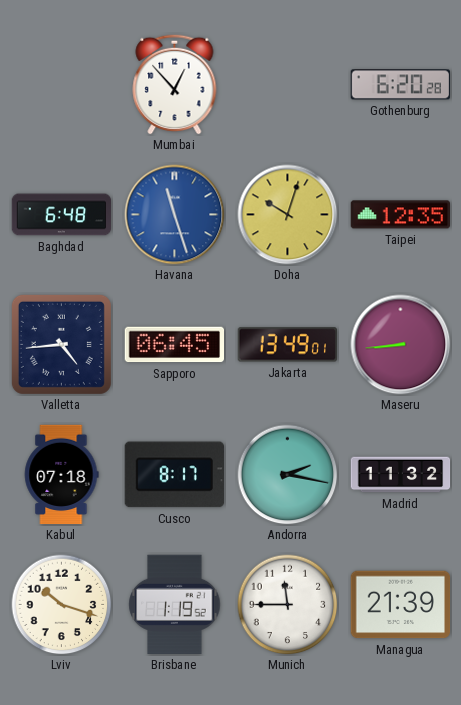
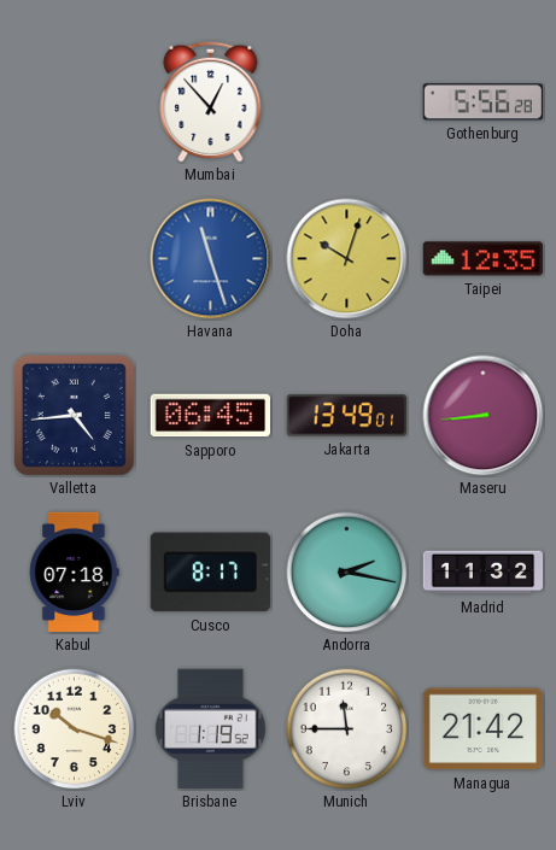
Gothenburg: 6:20 -> 5:56
Baghdad: 6:48 -> none
Managua: 21:39 -> 21:42
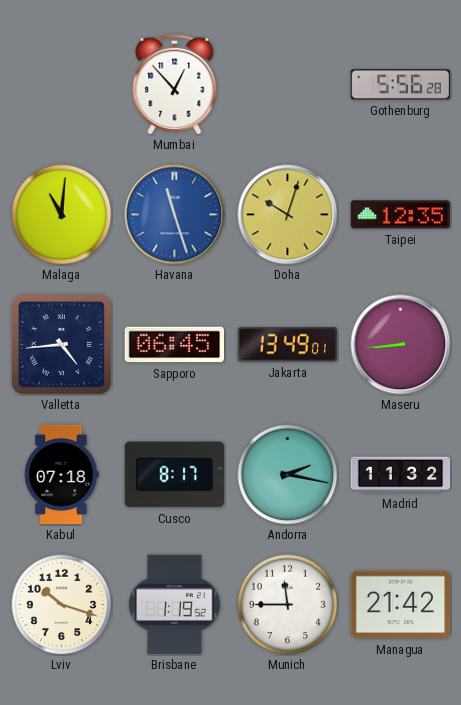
Malaga: none -> 11:01
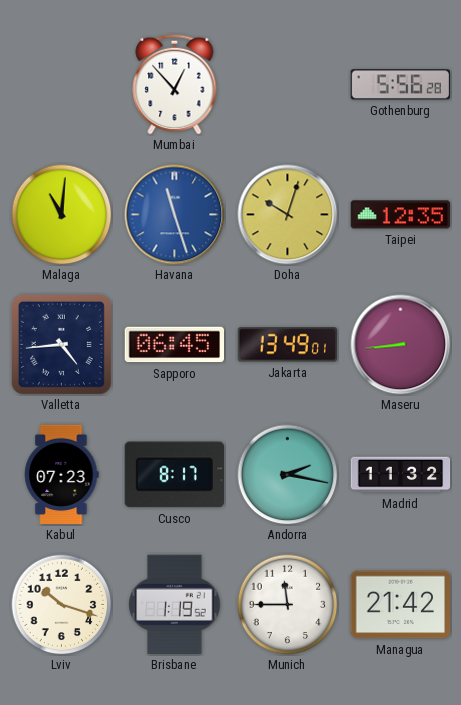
Kabul: 07:18 -> 07:23
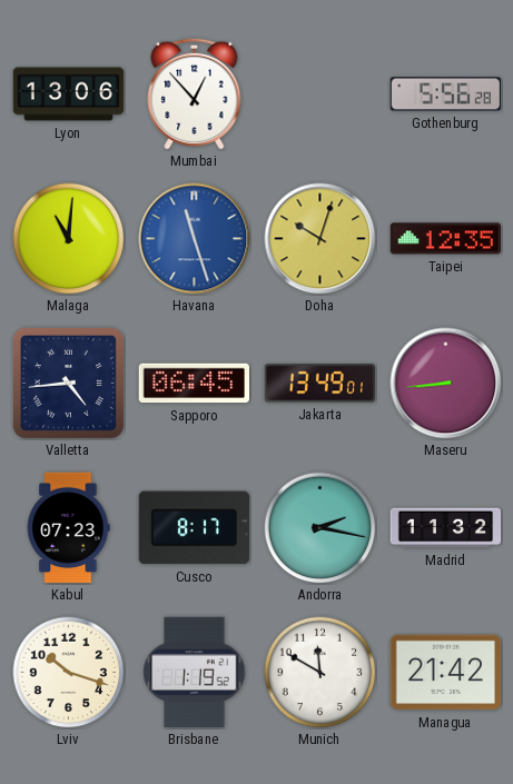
Lyon: none -> 13:06
Munich: 11:45 -> 11:50
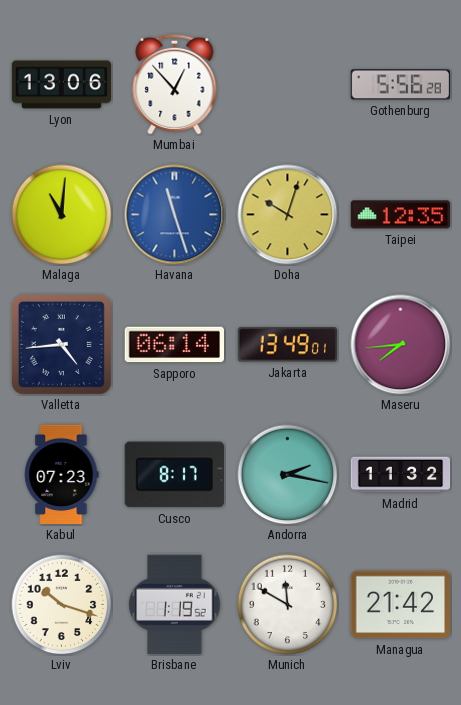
Sapporo: 06:45 -> 06:14
Maseru: 8:44 -> 7:44
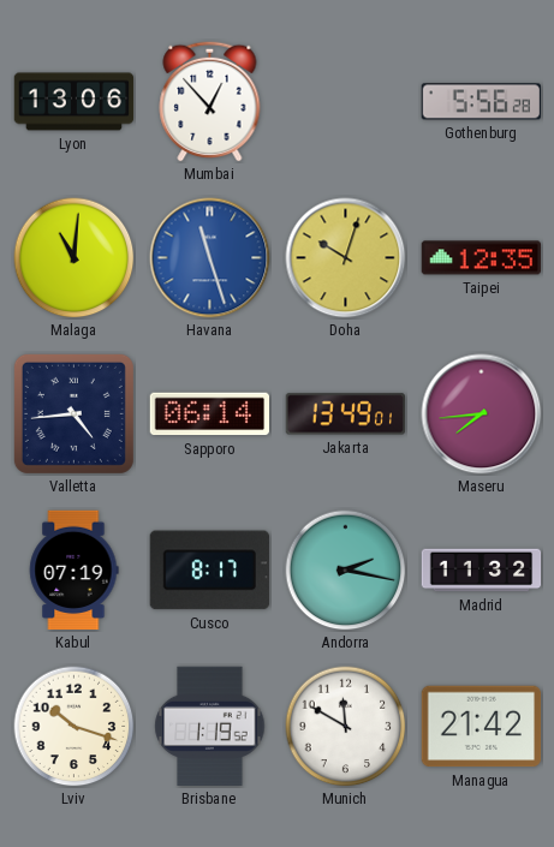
Kabul: 07:23 -> 07:19
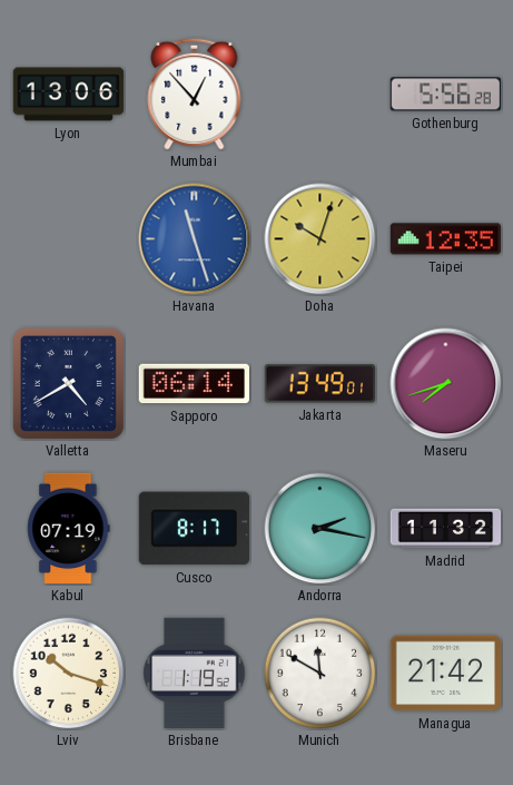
Malaga: 11:01 -> none
Valletta: 4:44 -> 4:40
Maseru: 7:44 -> 7:42
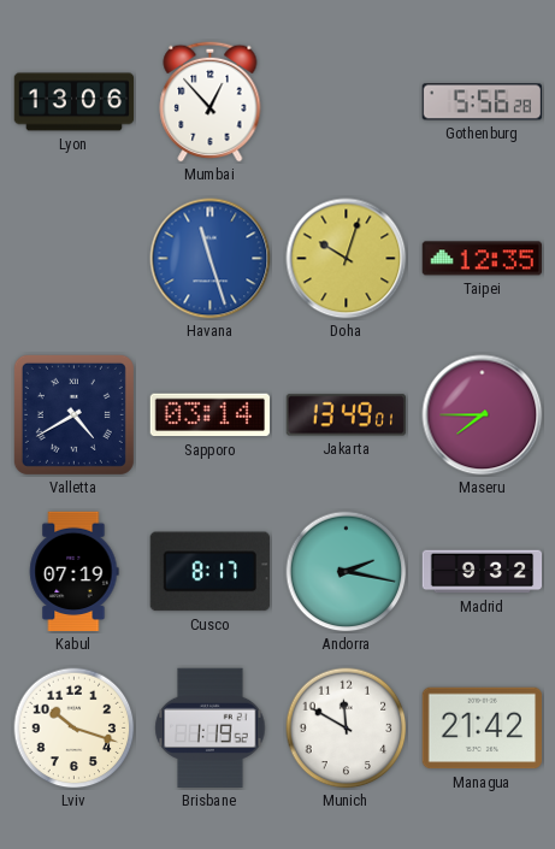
Sapporo: 06:14 -> 03:14
Maseru: 7:42 -> 7:45
Madrid: 11:32 -> 9:32
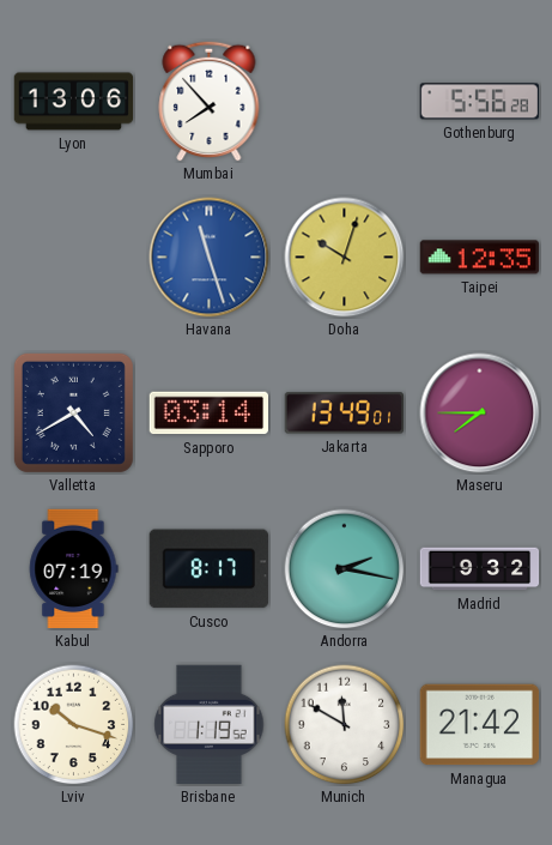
Mumbai: 12:53 -> 7:53
